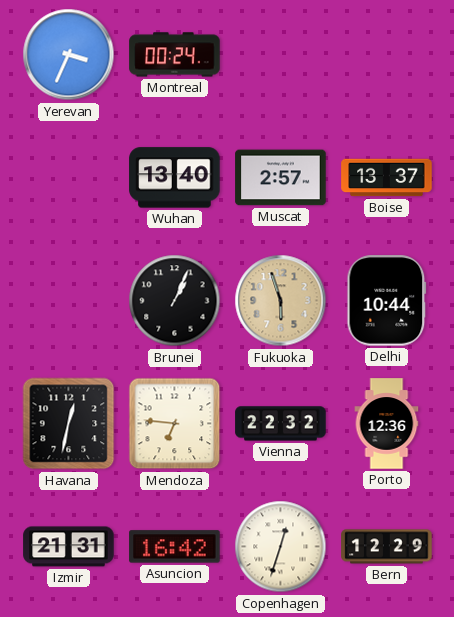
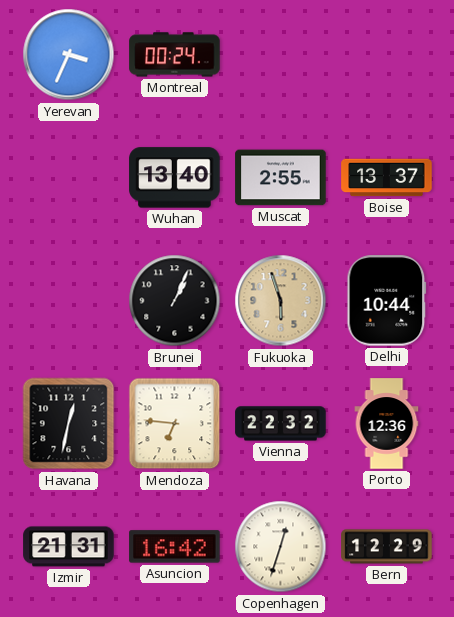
Muscat: 2:57 -> 2:55
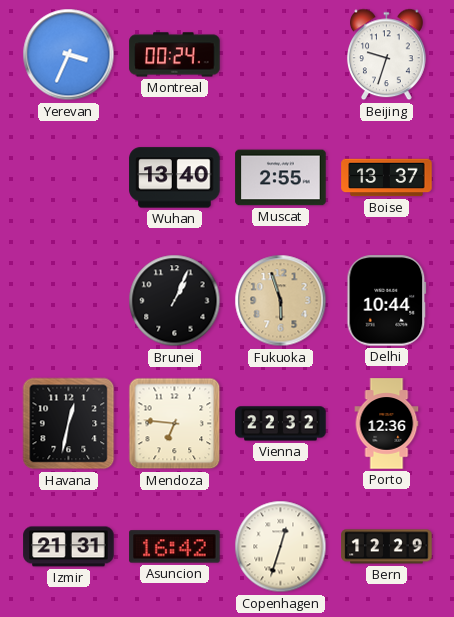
Beijing: none -> 9:33
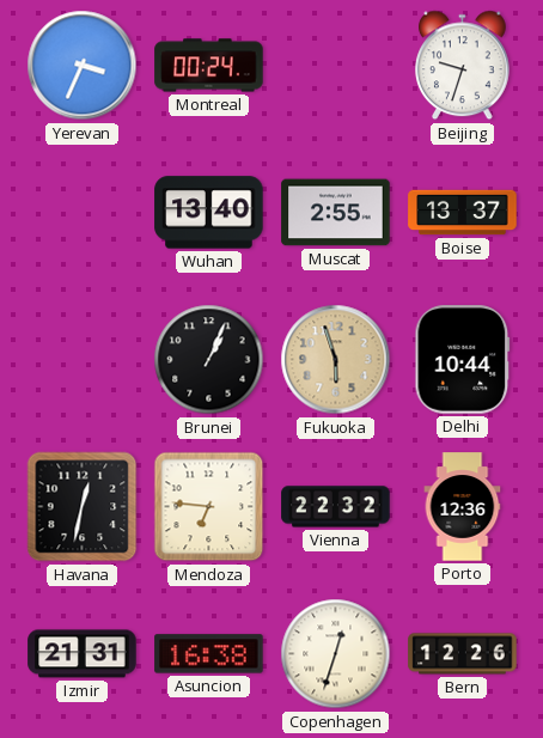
Asuncion: 16:42 -> 16:38
Bern: 12:29 -> 12:26
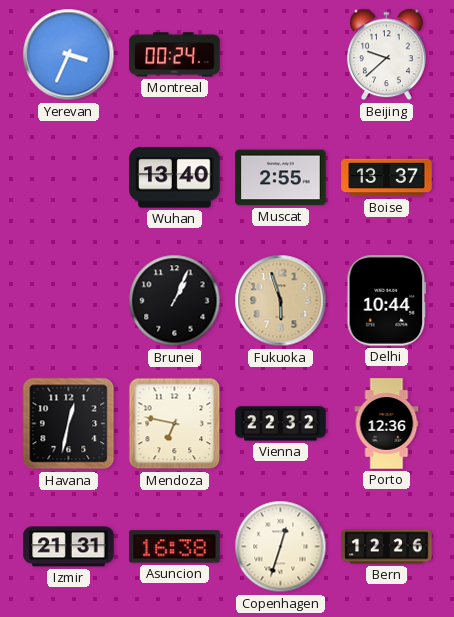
Beijing: 9:33 -> 9:38
Mendoza: 6:46 -> 6:47
